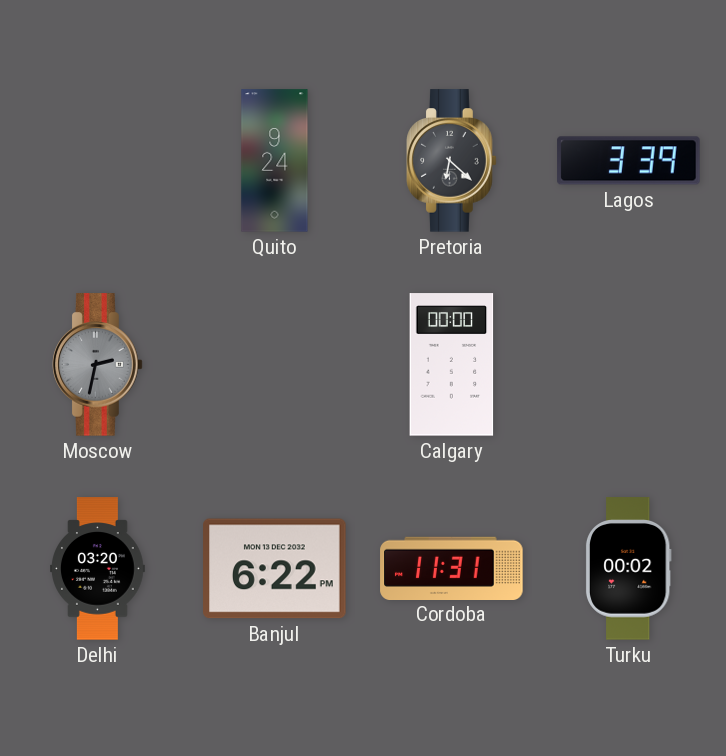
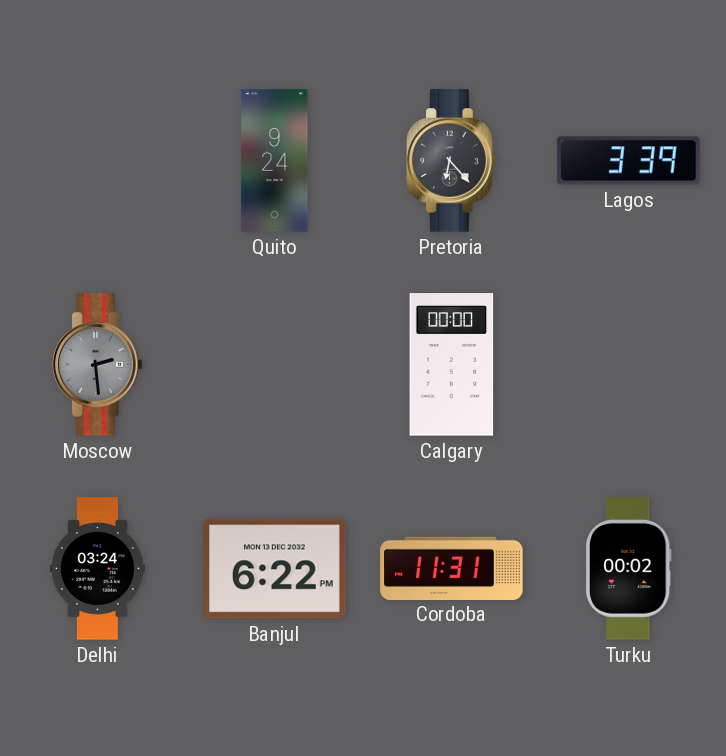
Pretoria: 6:22 -> 6:23
Moscow: 2:32 -> 2:29
Delhi: 03:20 -> 03:24
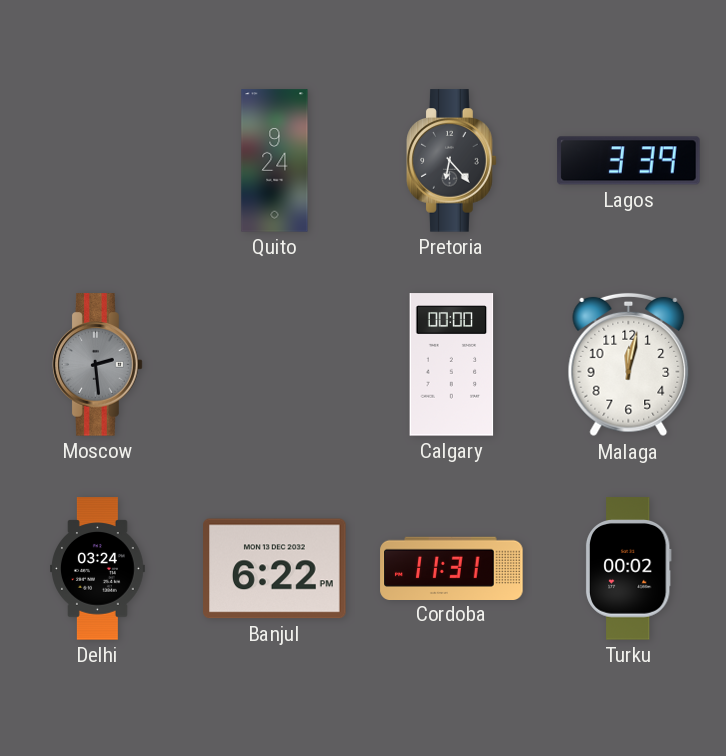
Malaga: none -> 12:02
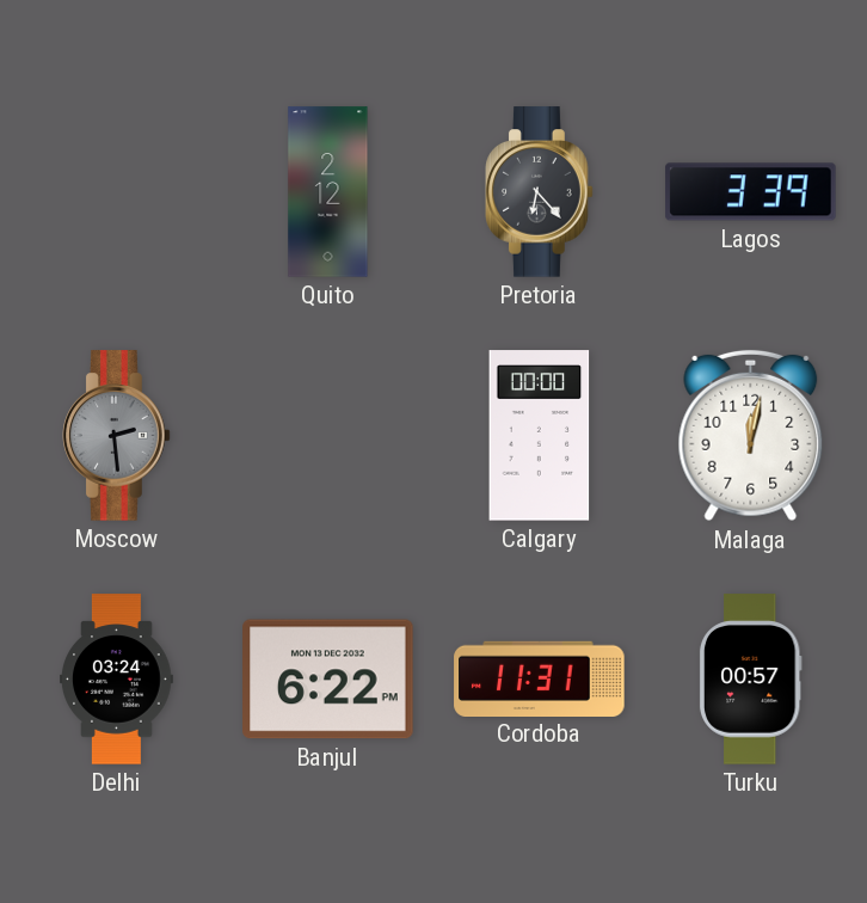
Quito: 9:24 -> 2:12
Turku: 00:02 -> 00:57
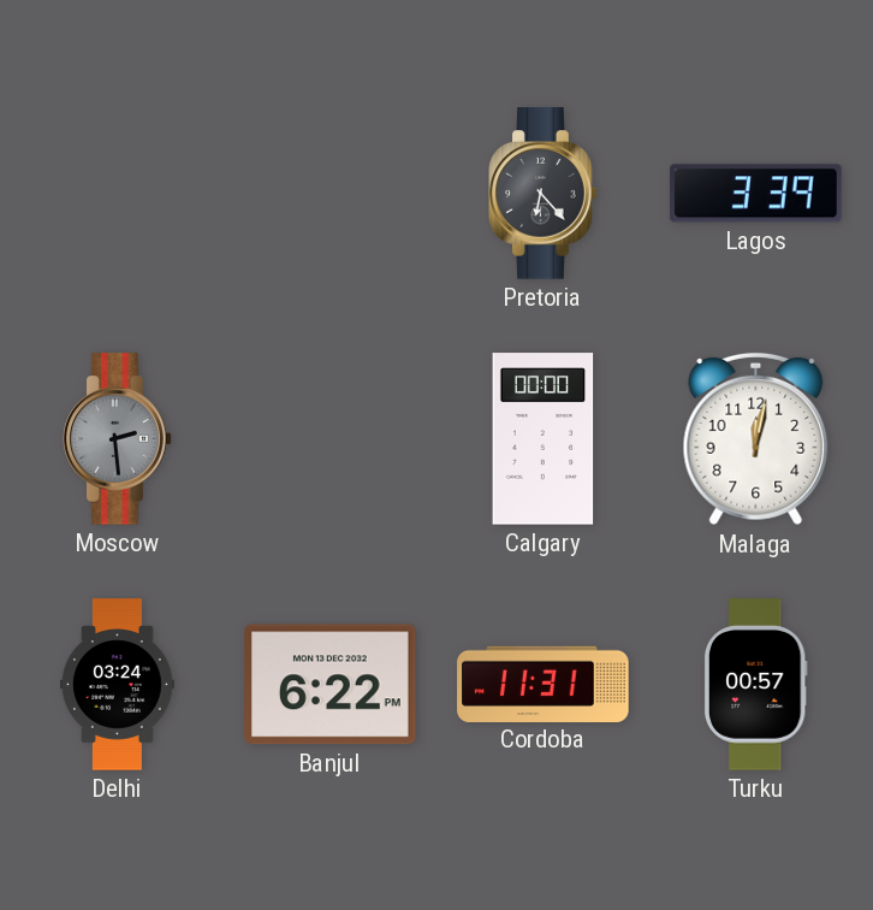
Quito: 2:12 -> none
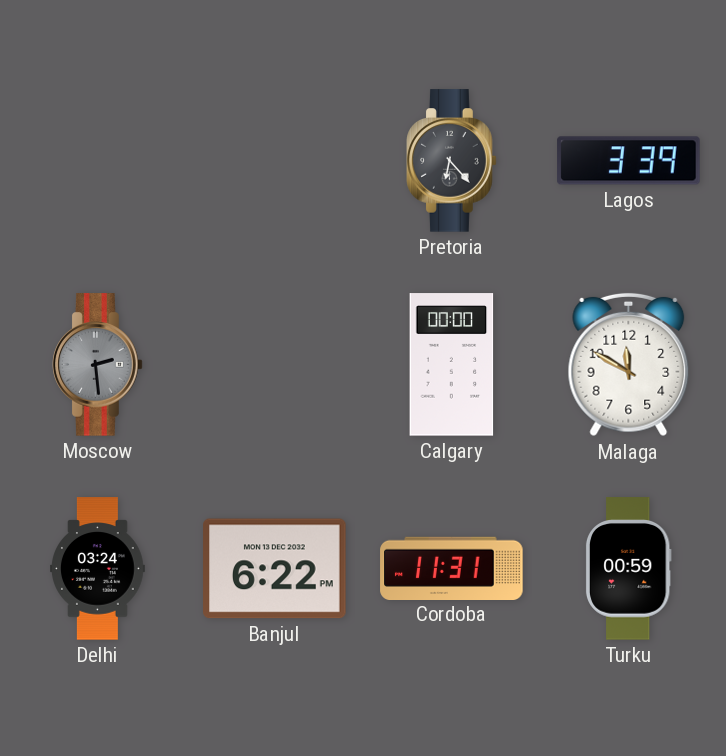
Malaga: 12:02 -> 11:50
Turku: 00:57 -> 00:59
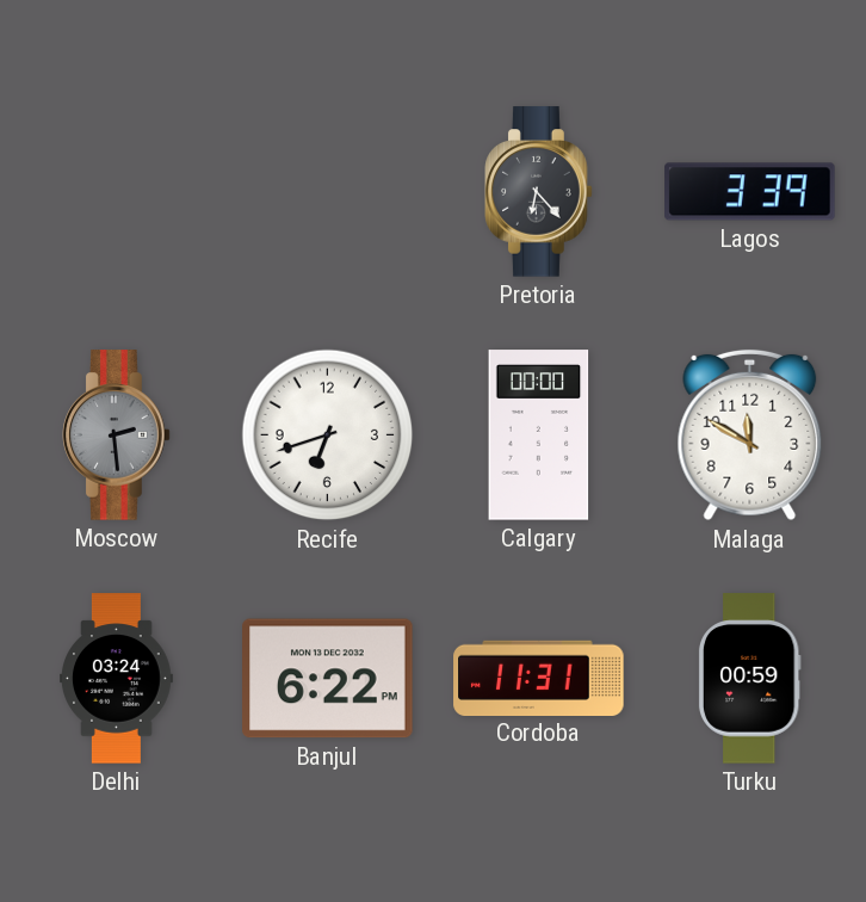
Recife: none -> 6:42
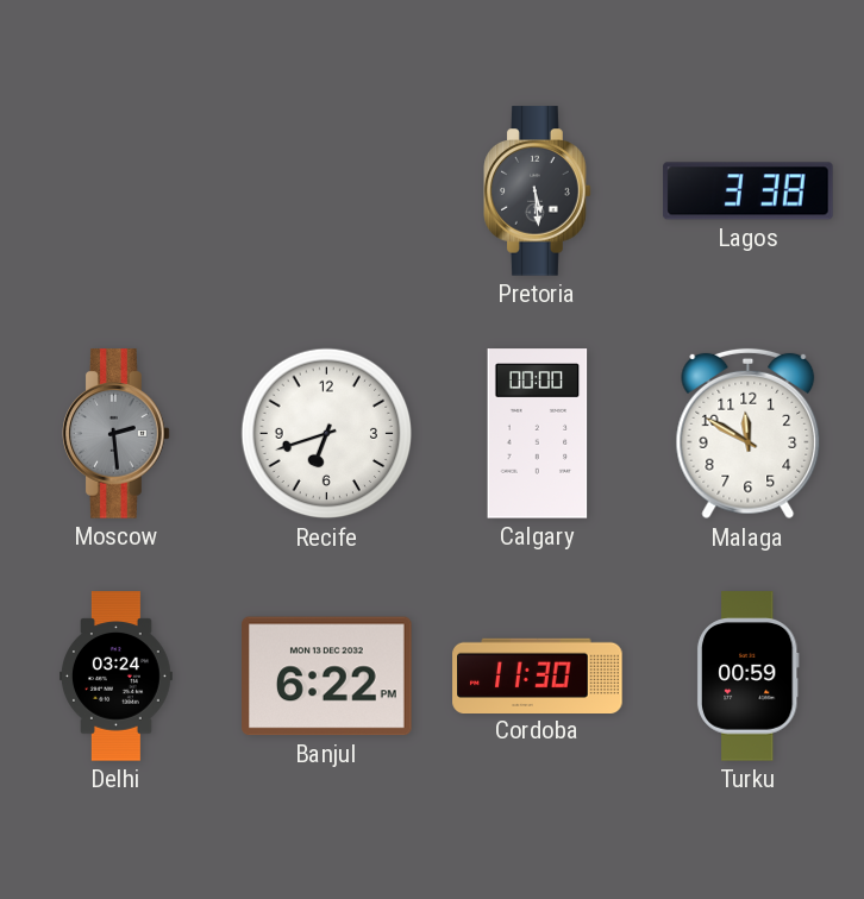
Pretoria: 6:23 -> 5:29
Lagos: 3:39 -> 3:38
Cordoba: 11:31 -> 11:30
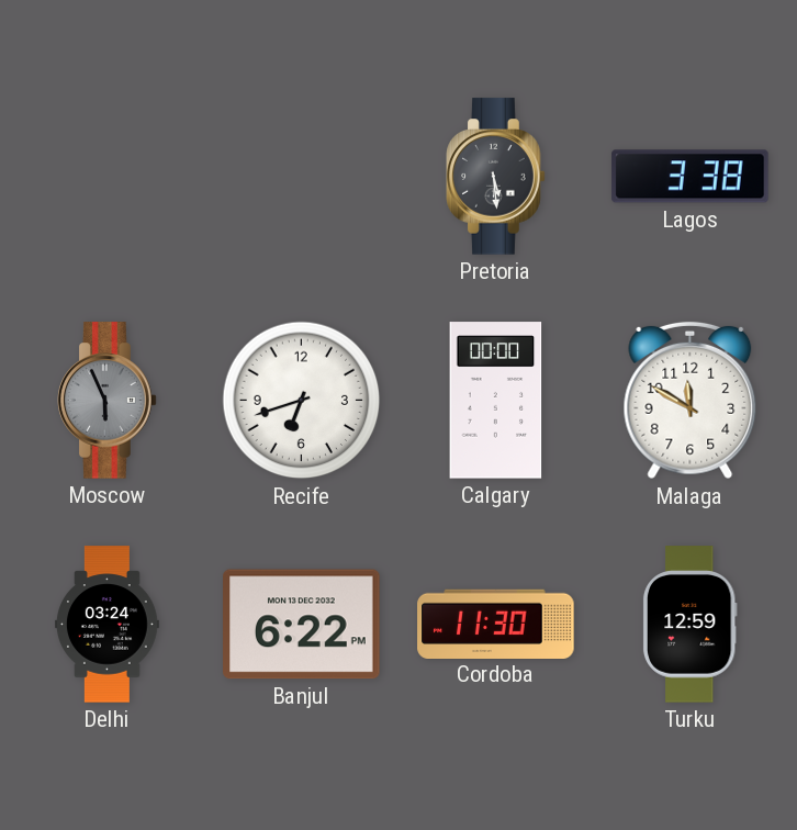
Moscow: 2:29 -> 5:56
Turku: 00:59 -> 12:59
